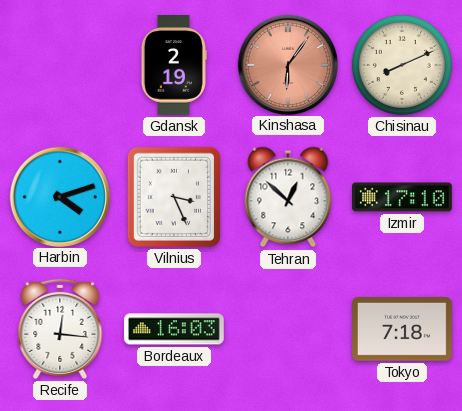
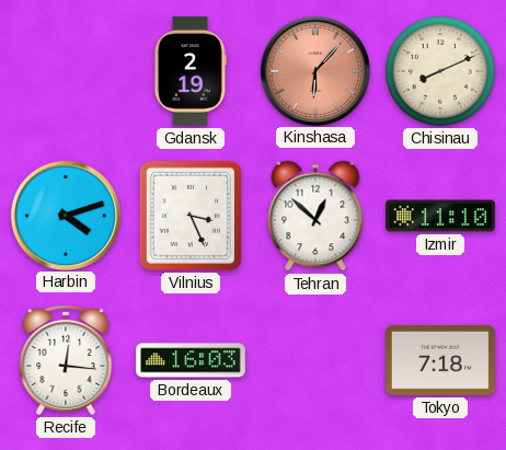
Kinshasa: 6:06 -> 6:07
Izmir: 17:10 -> 11:10
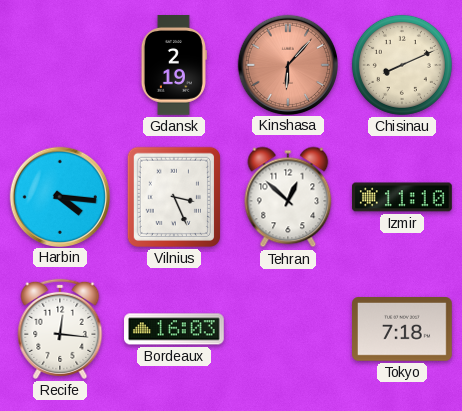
Harbin: 4:12 -> 4:16
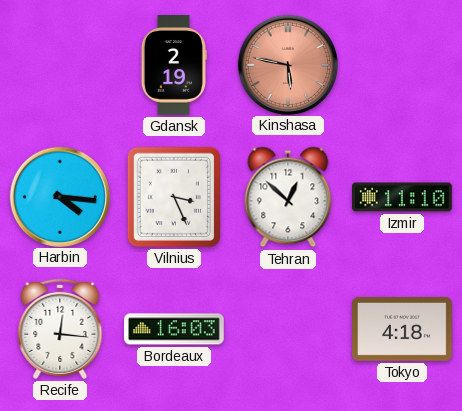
Kinshasa: 6:07 -> 5:47
Chisinau: 8:11 -> none
Tokyo: 7:18 -> 4:18
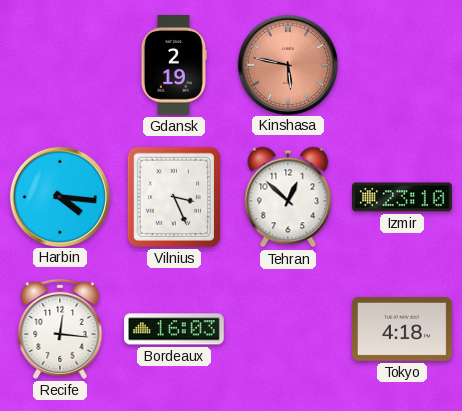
Izmir: 11:10 -> 23:10
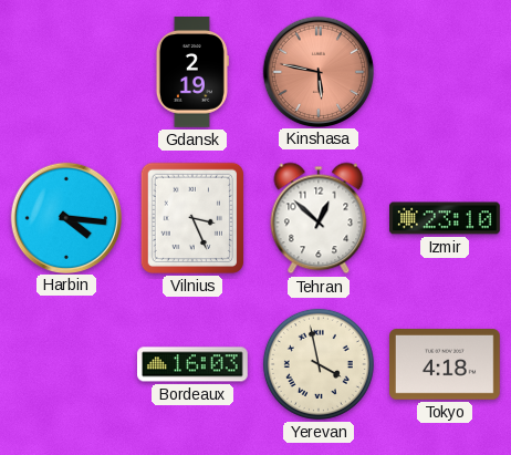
Recife: 12:16 -> none
Yerevan: none -> 3:58
